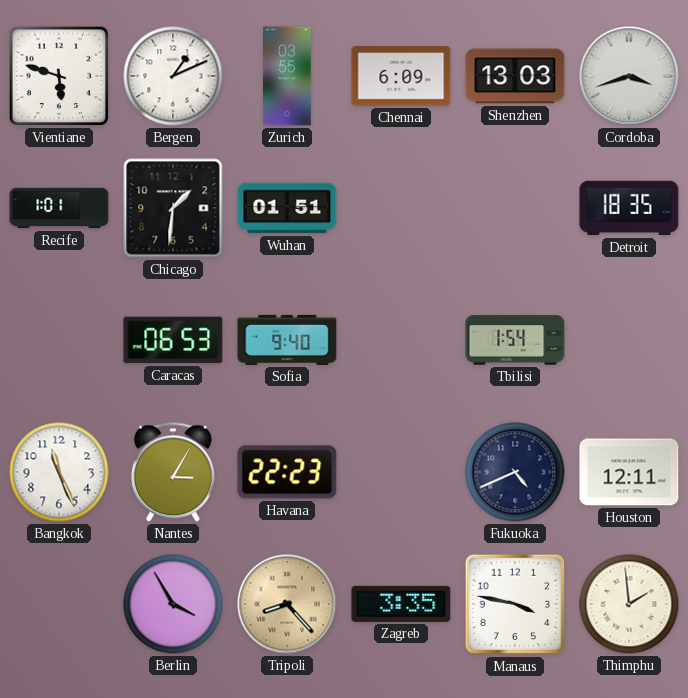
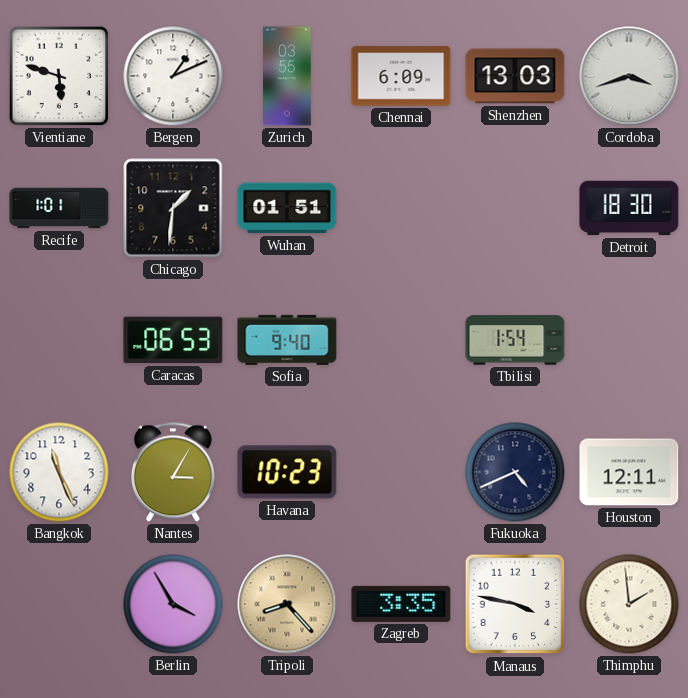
Detroit: 18:35 -> 18:30
Havana: 22:23 -> 10:23
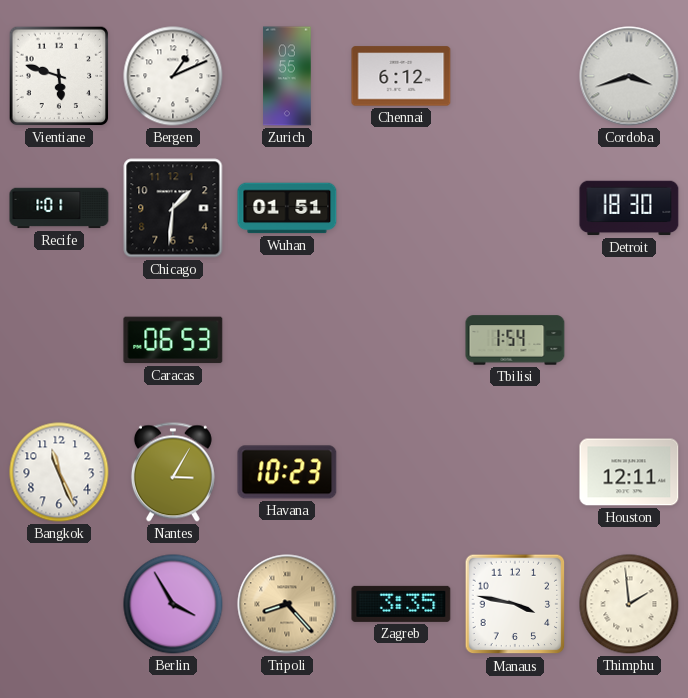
Chennai: 6:09 -> 6:12
Shenzhen: 13:03 -> none
Sofia: 9:40 -> none
Fukuoka: 4:41 -> none
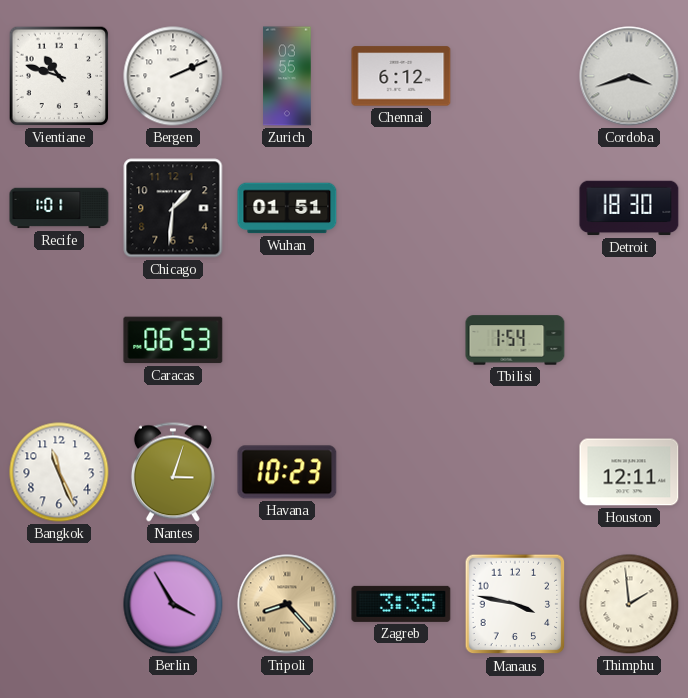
Vientiane: 5:48 -> 10:48
Bergen: 1:11 -> 2:11
Nantes: 3:05 -> 3:03
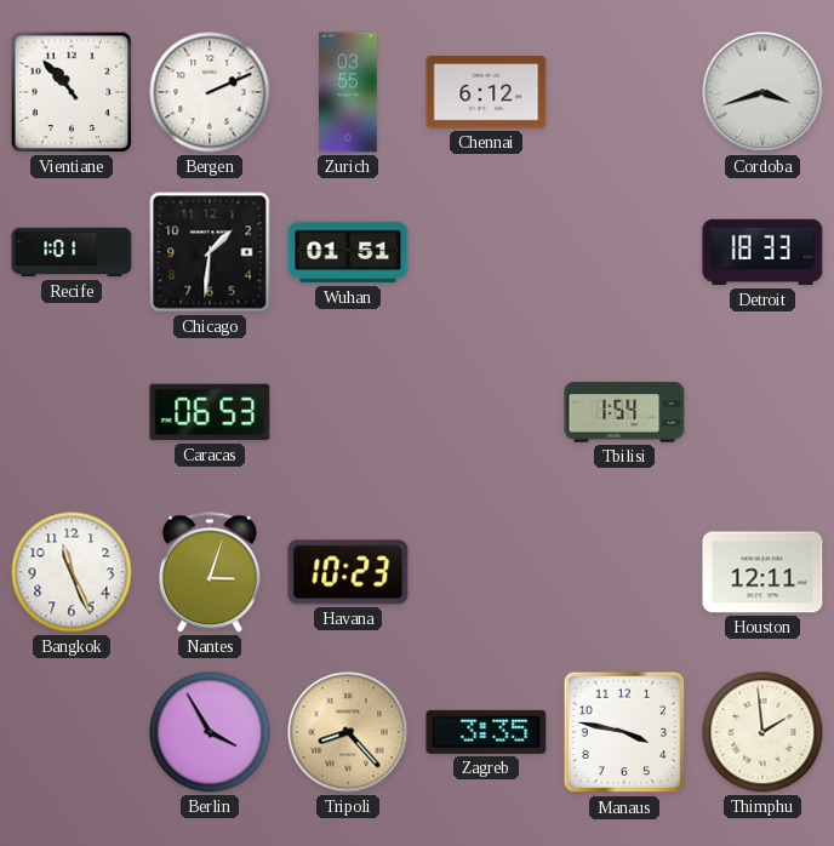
Vientiane: 10:48 -> 10:53
Detroit: 18:30 -> 18:33
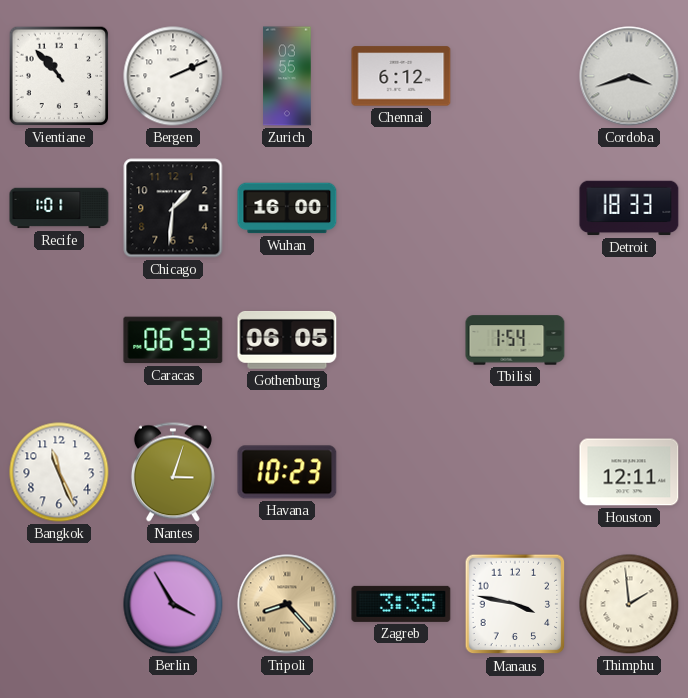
Wuhan: 01:51 -> 16:00
Gothenburg: none -> 06:05
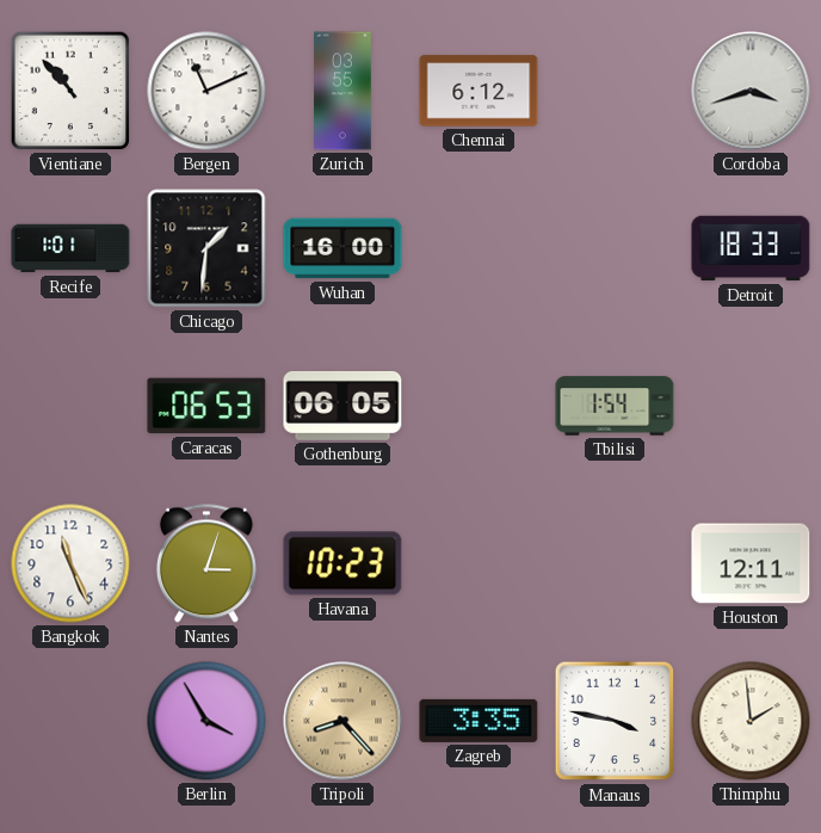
Bergen: 2:11 -> 11:11
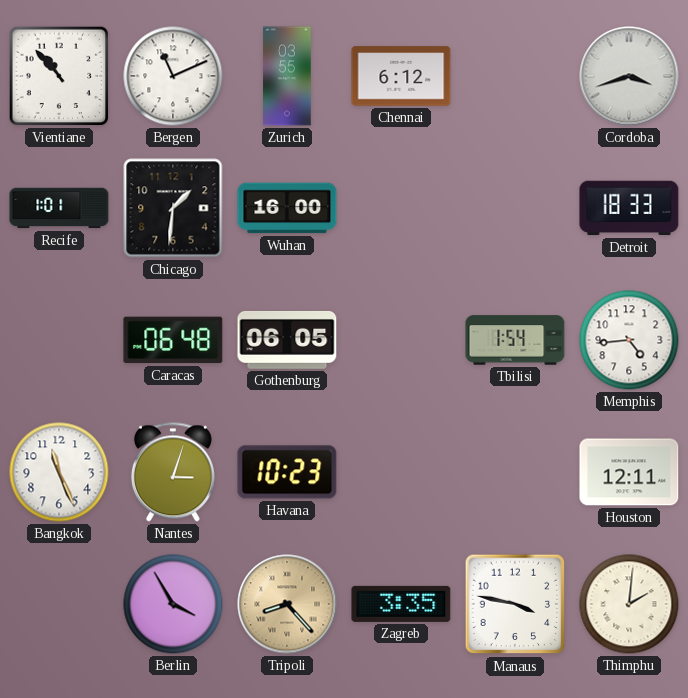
Caracas: 06:53 -> 06:48
Memphis: none -> 4:44
Thimphu: 1:59 -> 2:01
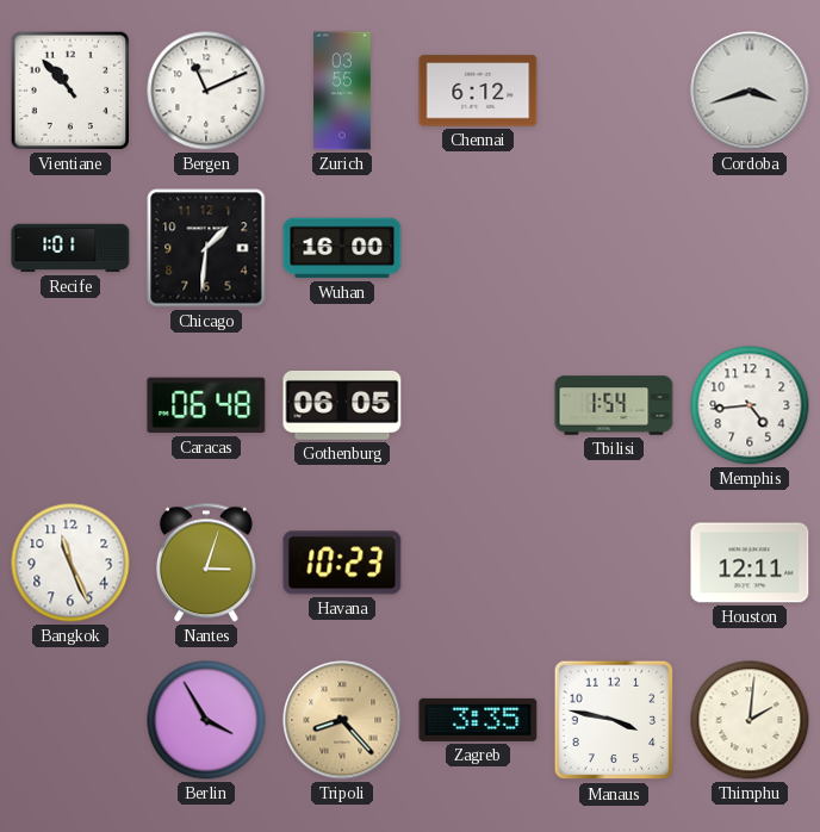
Detroit: 18:33 -> none
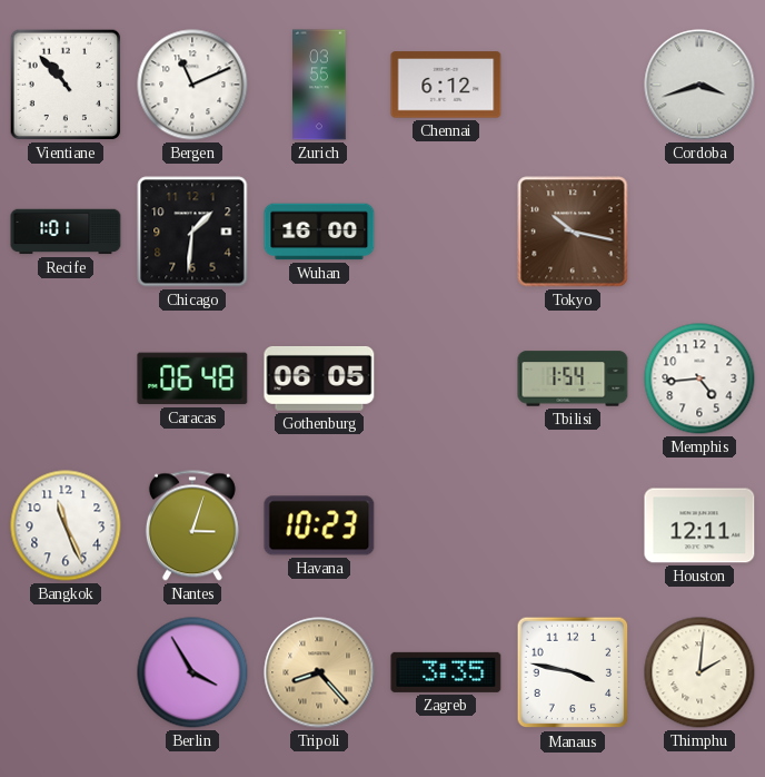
Tokyo: none -> 10:17
